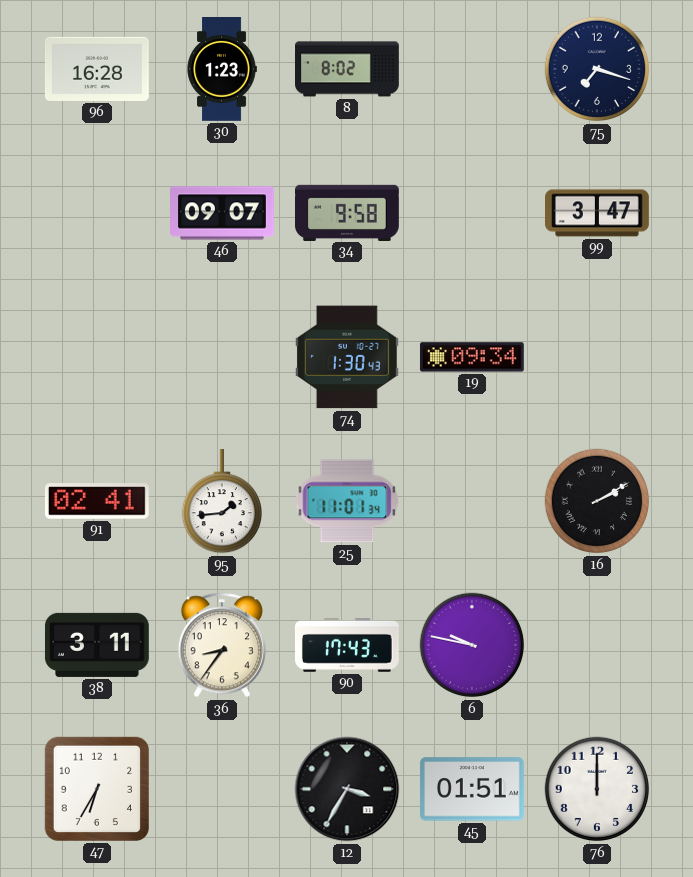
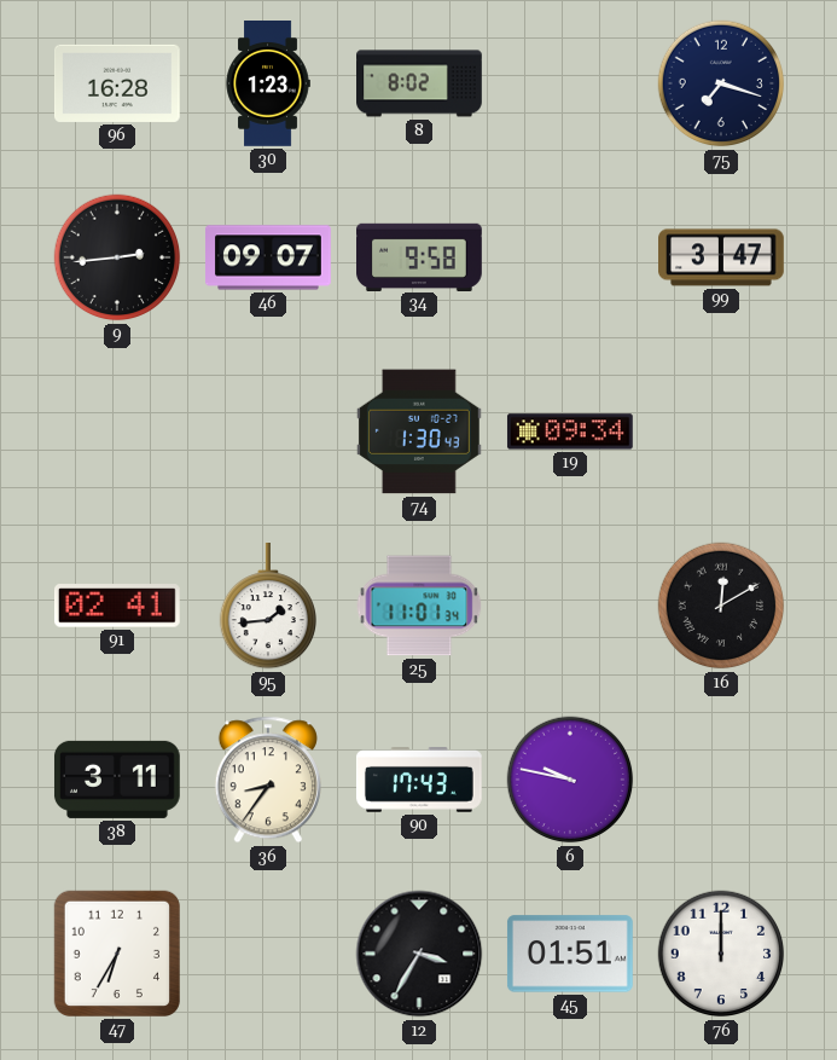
9: none -> 2:44
16: 2:10 -> 12:10
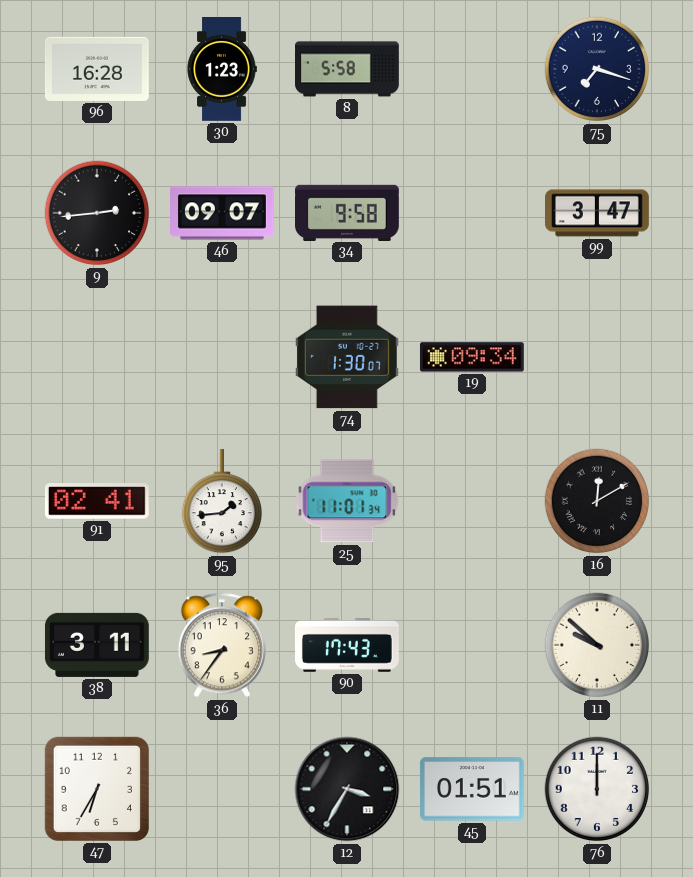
8: 8:02 -> 5:58
74: 1:30:43 -> 1:30:07
6: 9:47 -> none
11: none -> 9:52
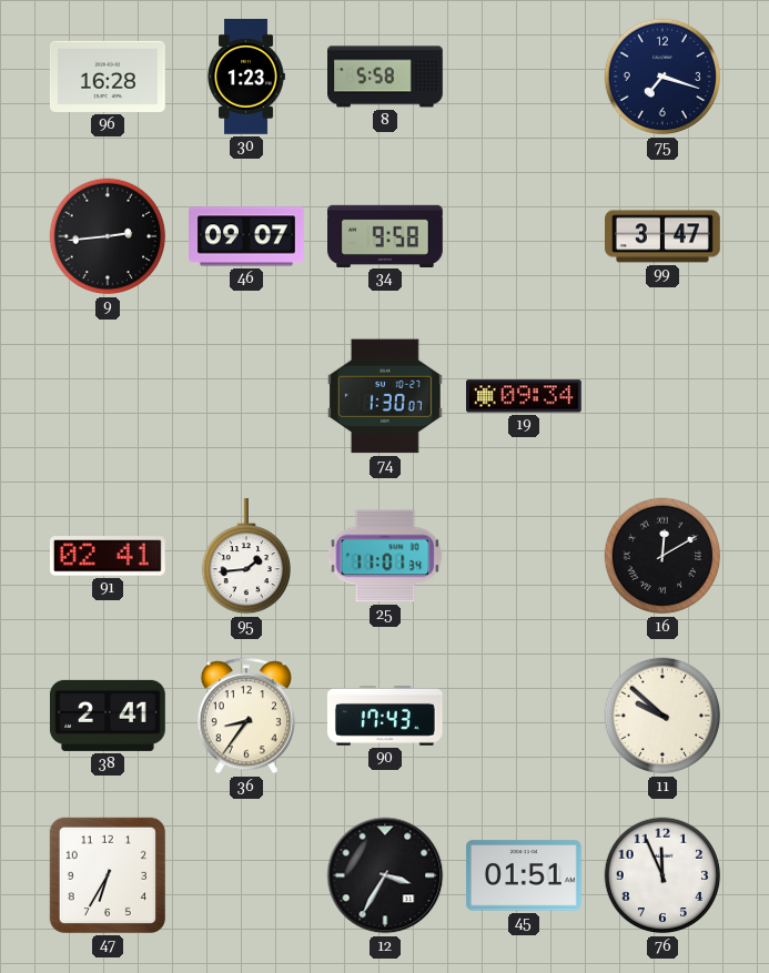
38: 3:11 -> 2:41
76: 12:00 -> 11:56
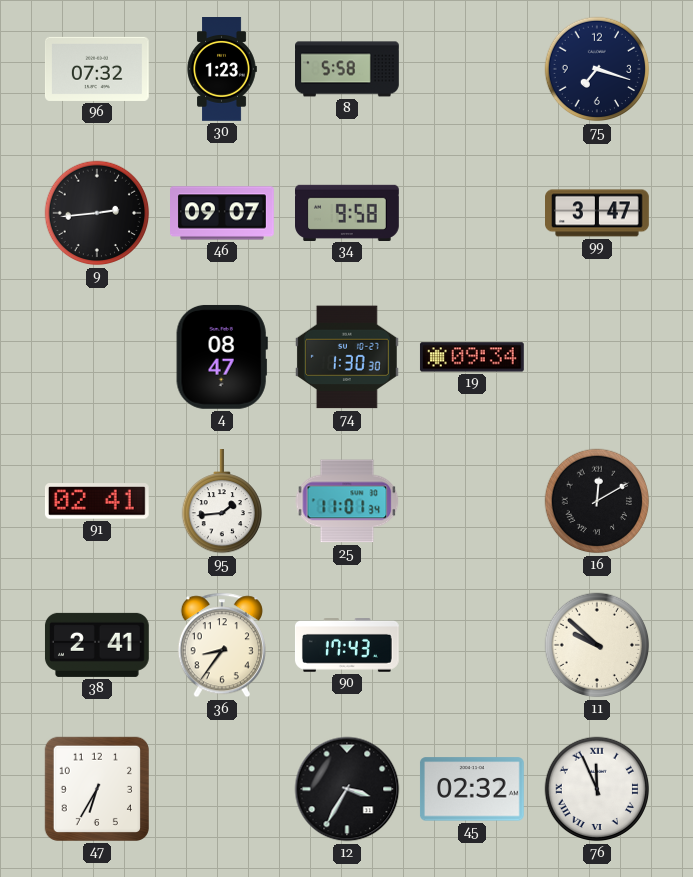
96: 16:28 -> 07:32
4: none -> 08:47
74: 1:30:07 -> 1:30:30
45: 01:51 -> 02:32
76 numerals: Arabic -> Roman
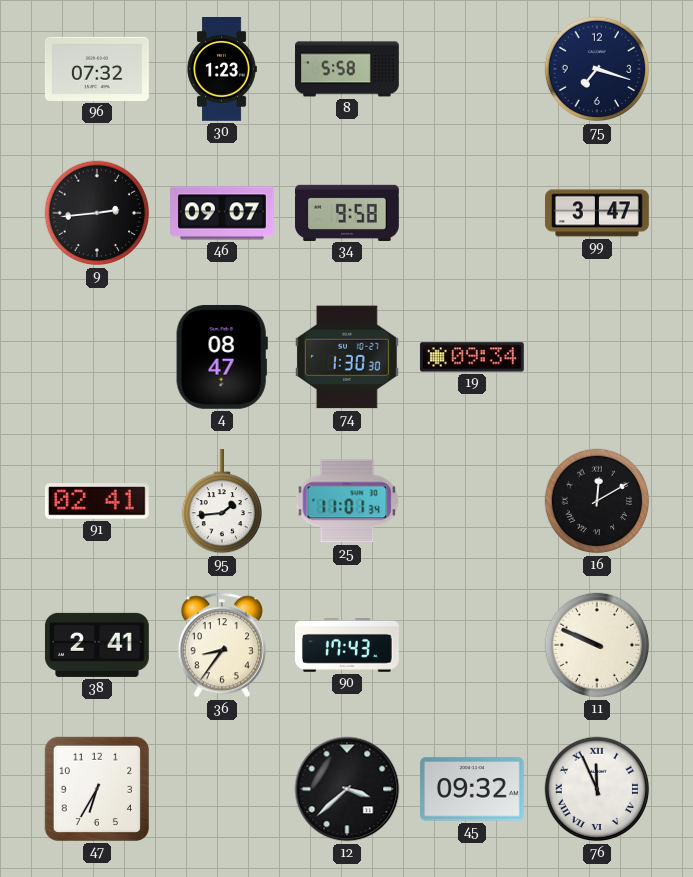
11: 9:52 -> 9:49
12: 3:35 -> 3:38
45: 02:32 -> 09:32
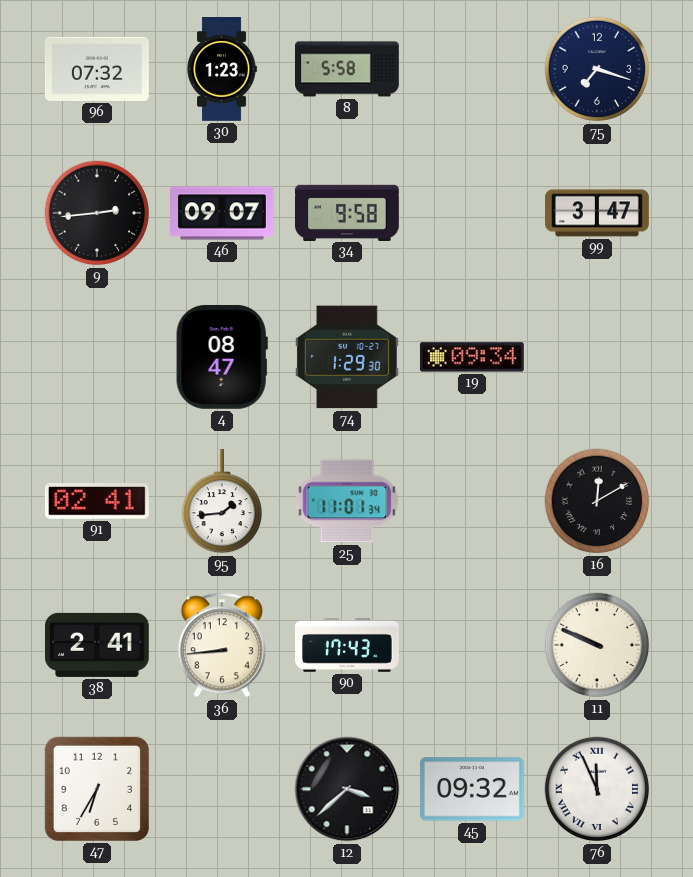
74: 1:30 -> 1:29
36: 8:36 -> 8:44
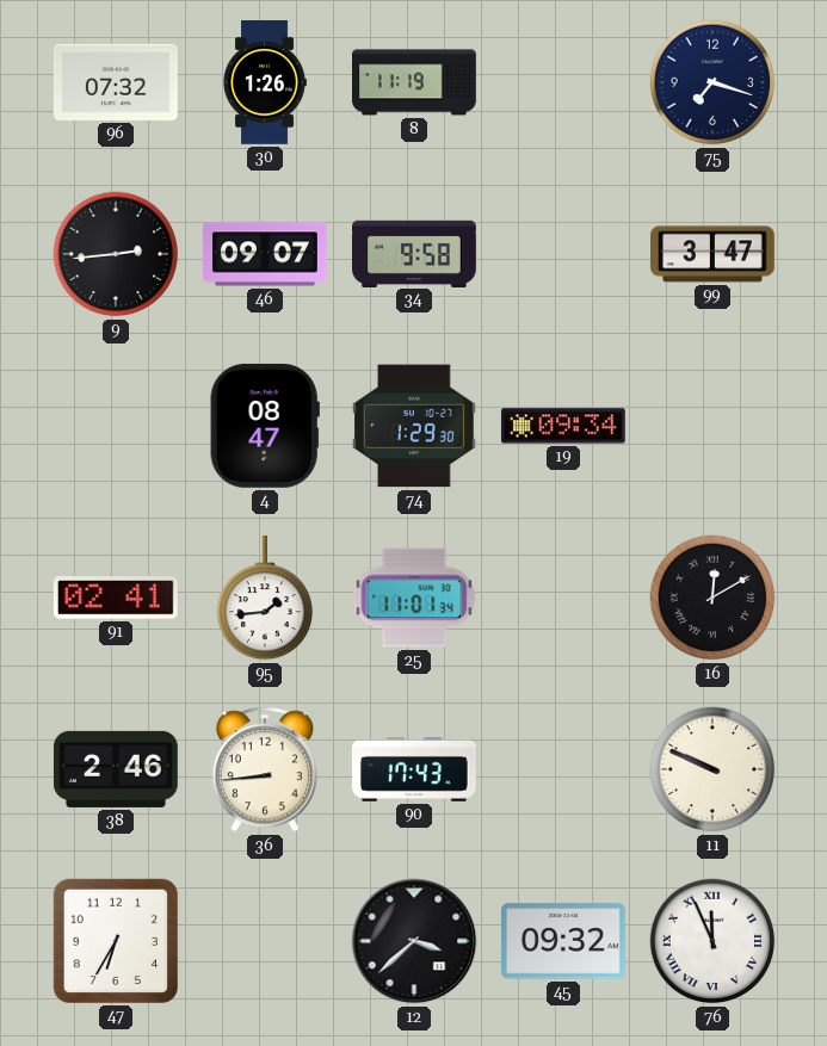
30: 1:23 -> 1:26
8: 5:58 -> 11:19
38: 2:41 -> 2:46
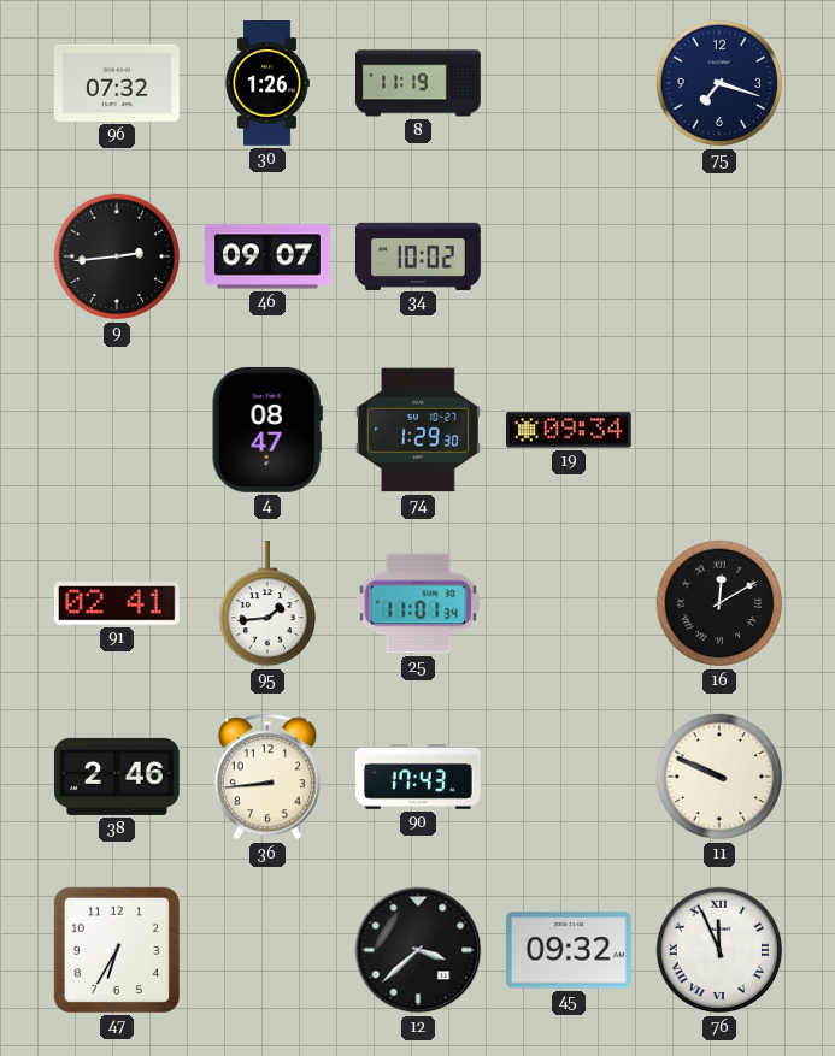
34: 9:58 -> 10:02
99: 3:47 -> none
